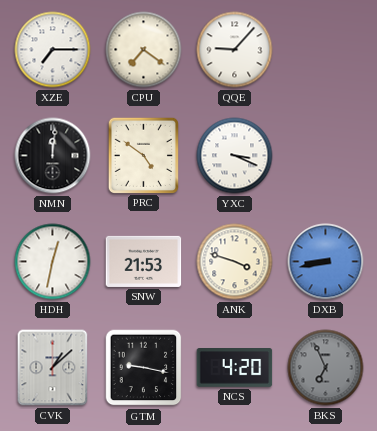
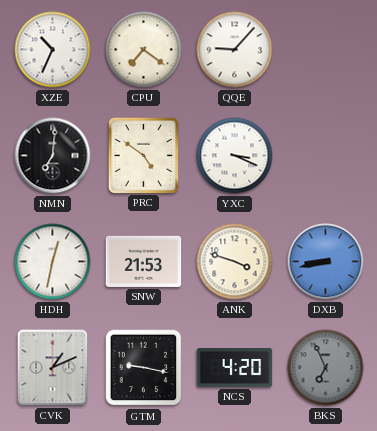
XZE: 7:15 -> 10:34
NMN: 12:01 -> 7:01
CVK: 1:08 -> 1:11
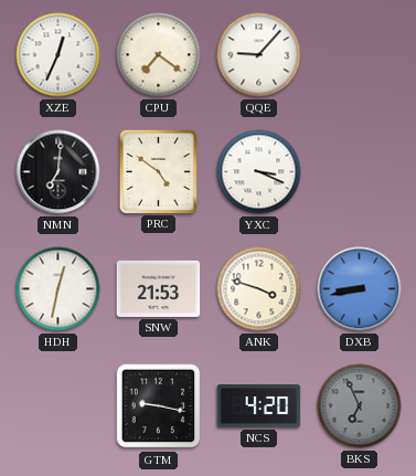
XZE: 10:34 -> 12:34
CVK: 1:11 -> none
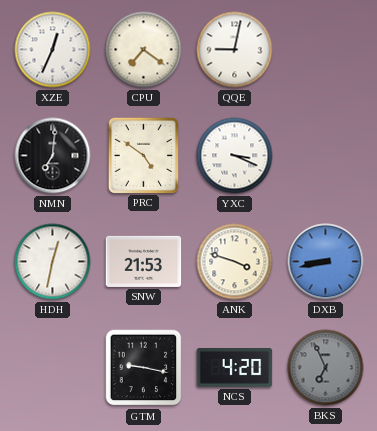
QQE: 9:07 -> 9:02
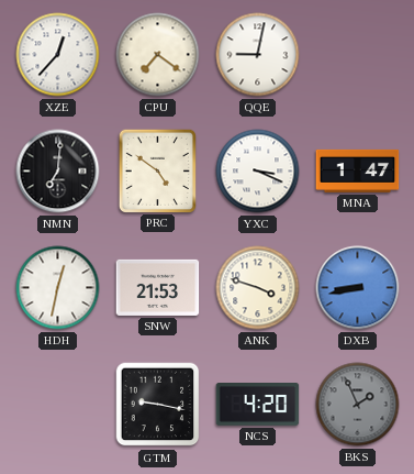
XZE: 12:34 -> 12:37
MNA: none -> 1:47
BKS: 6:56 -> 1:56
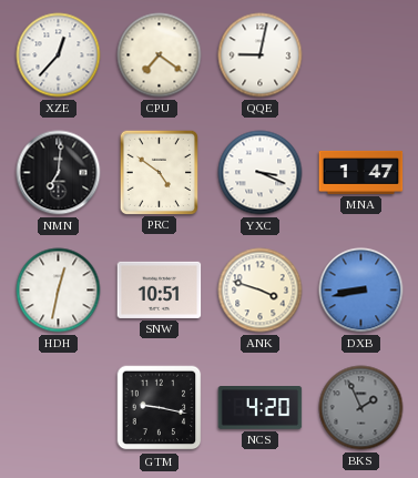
SNW: 21:53 -> 10:51
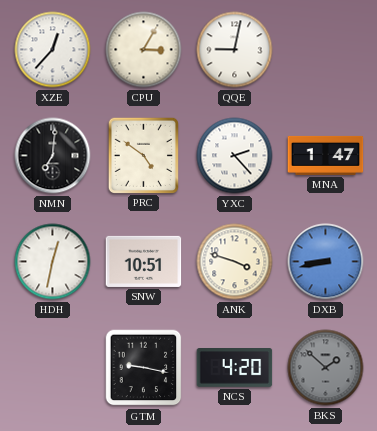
CPU: 7:21 -> 3:05
YXC: 3:19 -> 2:23
BKS: 1:56 -> 1:52
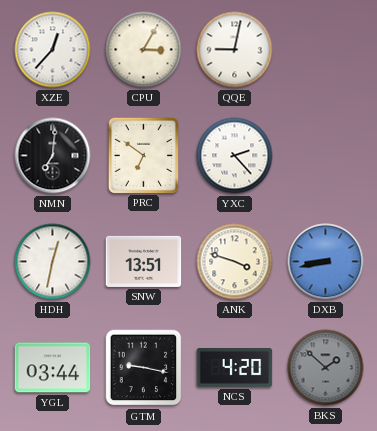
PRC: 4:51 -> 6:51
MNA: 1:47 -> none
SNW: 10:51 -> 13:51
YGL: none -> 03:44
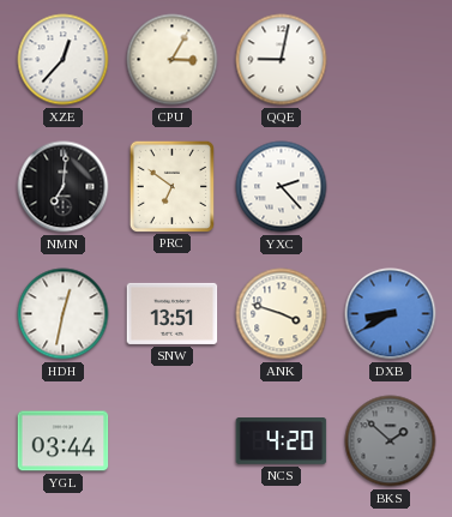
DXB: 8:43 -> 8:40
GTM: 9:17 -> none
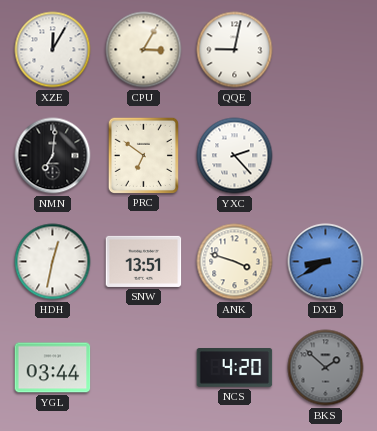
XZE: 12:37 -> 12:05
